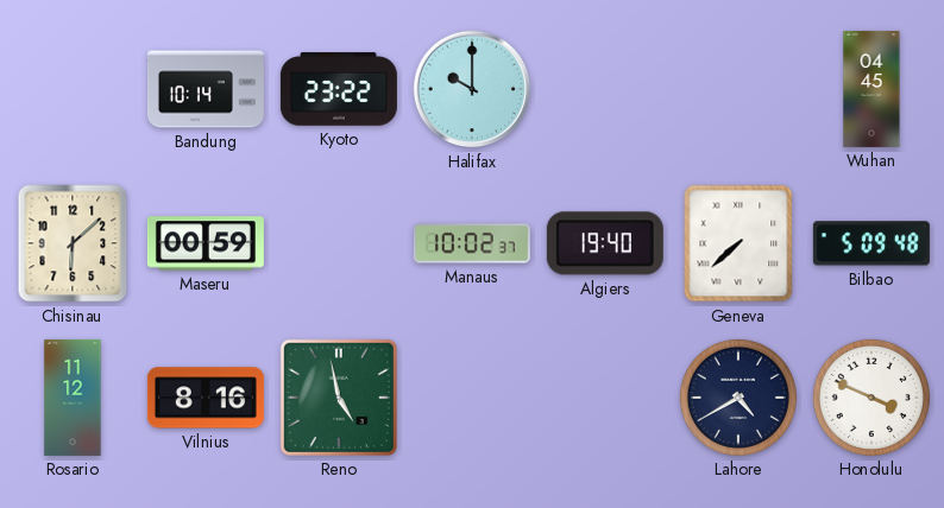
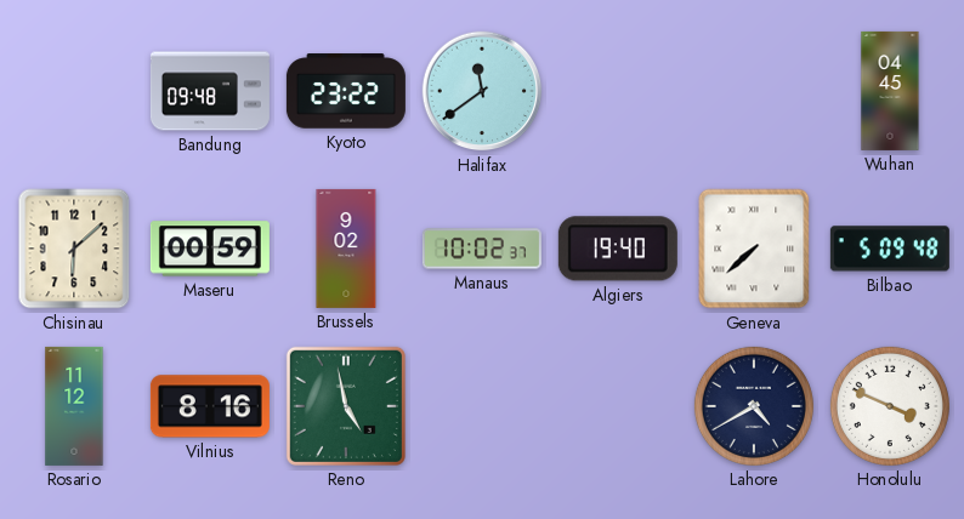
Bandung: 10:14 -> 09:48
Halifax: 10:00 -> 11:39
Brussels: none -> 9:02
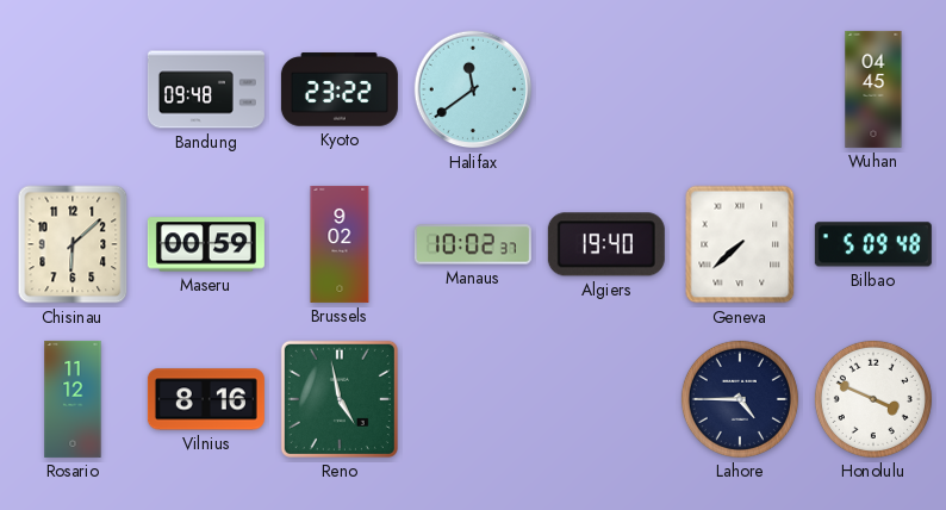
Lahore: 4:40 -> 4:45
